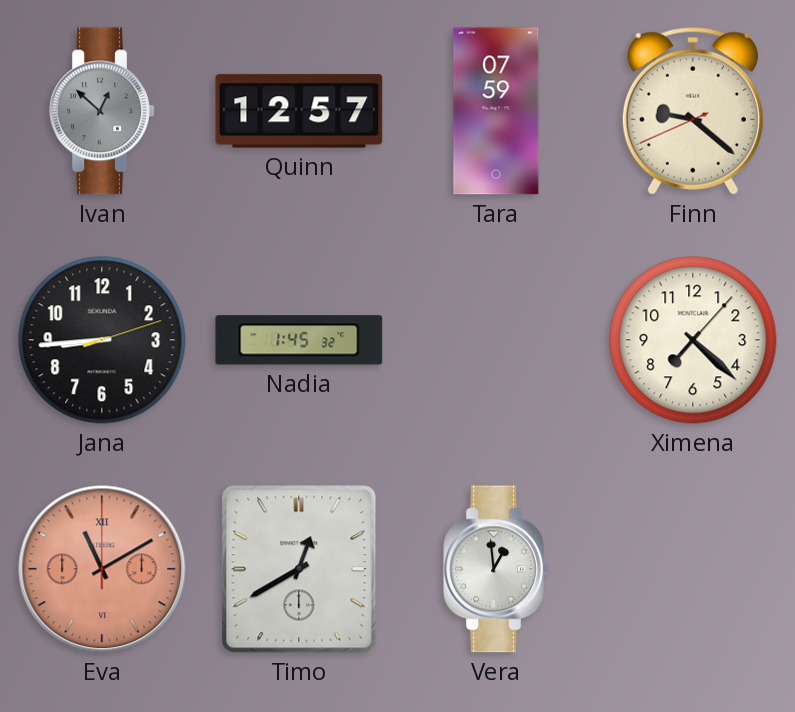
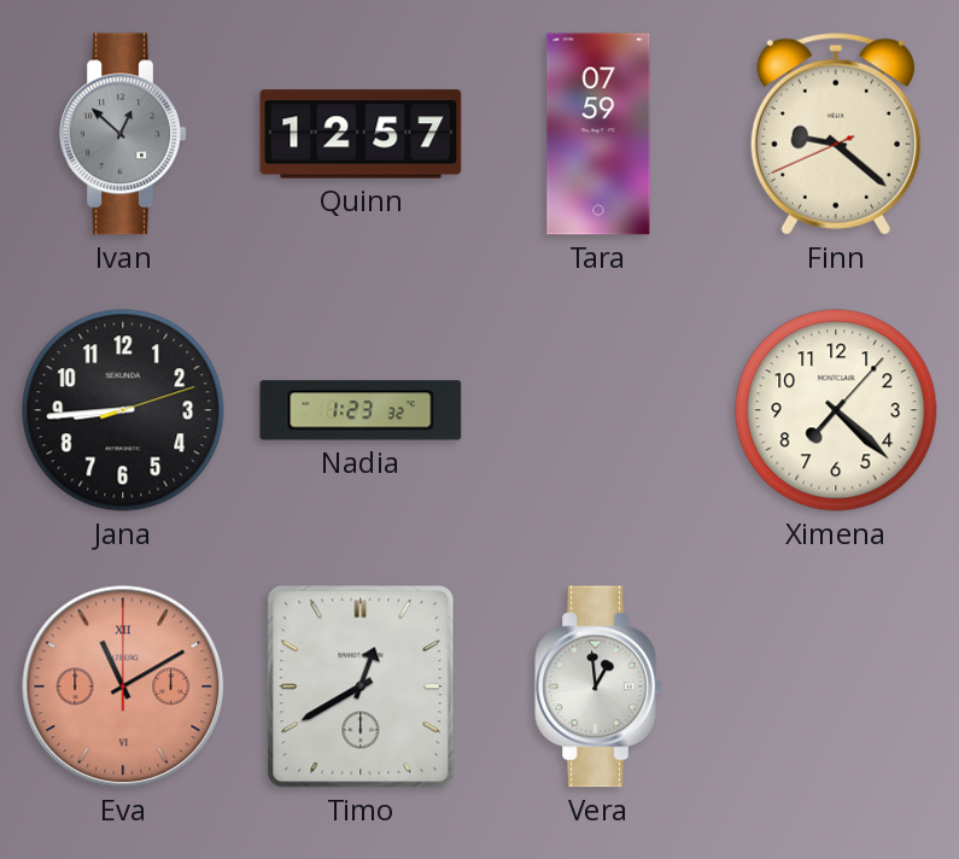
Nadia: 1:45 -> 1:23
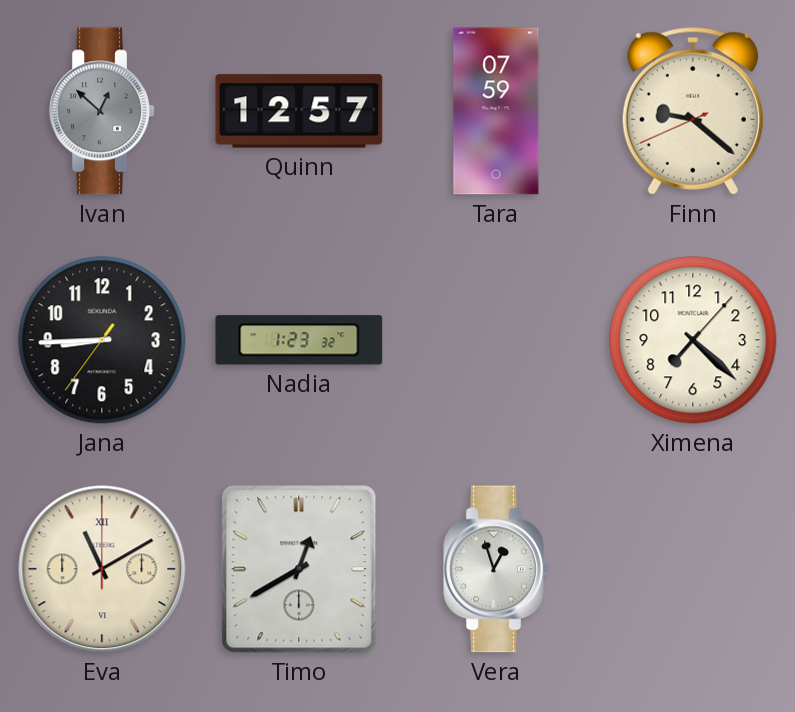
Jana: 8:44:12 -> 8:44:36
Eva dial: salmon -> cream
Vera: 12:59 -> 12:57
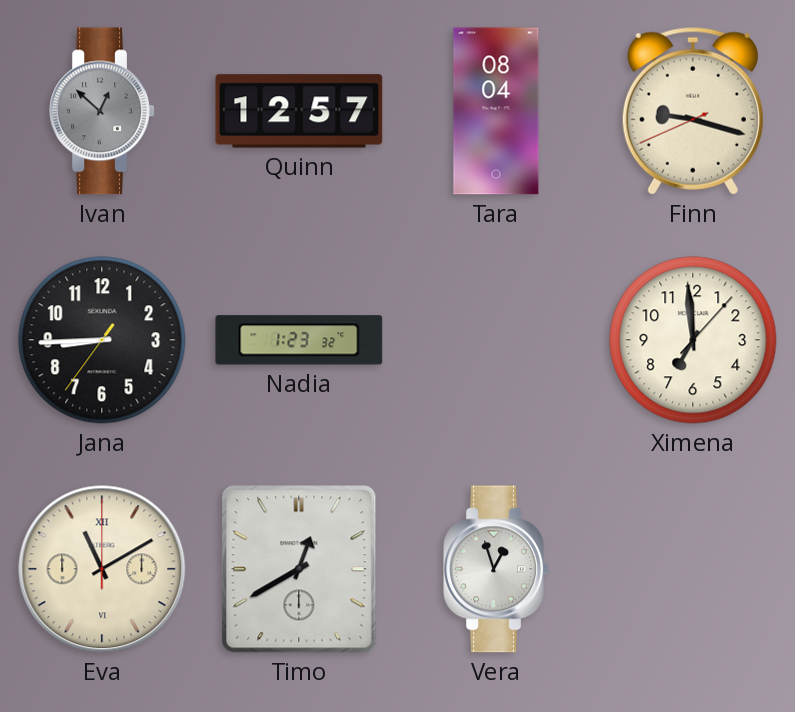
Tara: 07:59 -> 08:04
Finn: 9:21 -> 9:17
Ximena: 7:22 -> 6:59
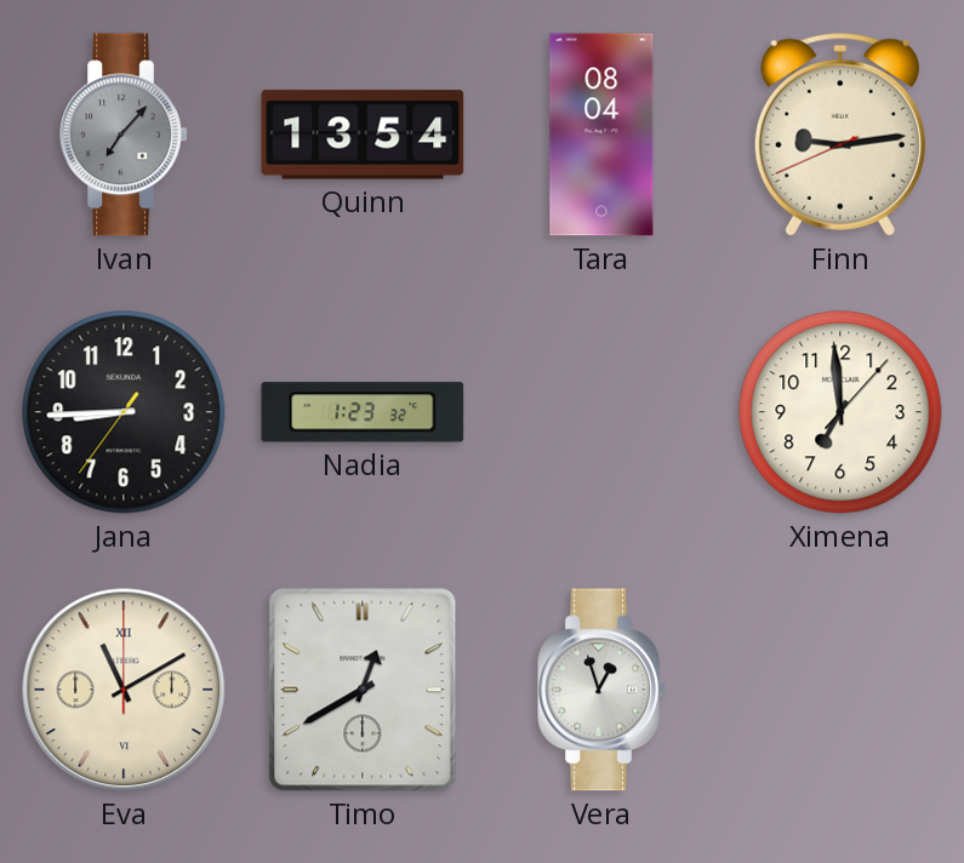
Ivan: 12:52 -> 7:07
Quinn: 12:57 -> 13:54
Finn: 9:17 -> 9:13
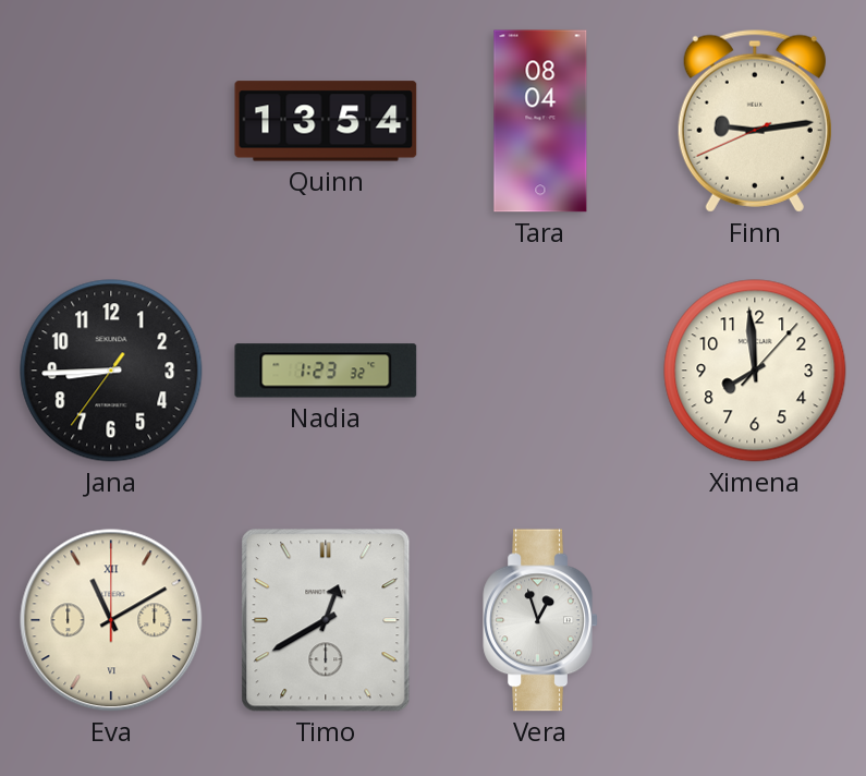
Ivan: 7:07 -> none
Ximena: 6:59 -> 7:59
